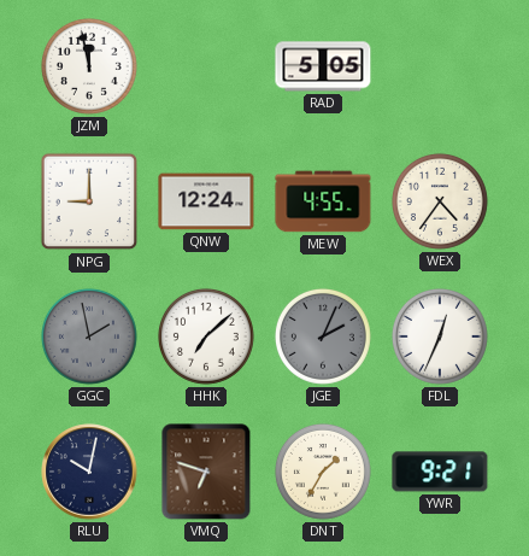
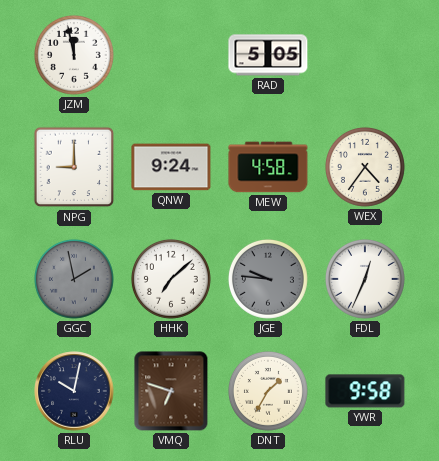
QNW: 12:24 -> 9:24
MEW: 4:55 -> 4:58
JGE: 2:04 -> 9:46
YWR: 9:21 -> 9:58
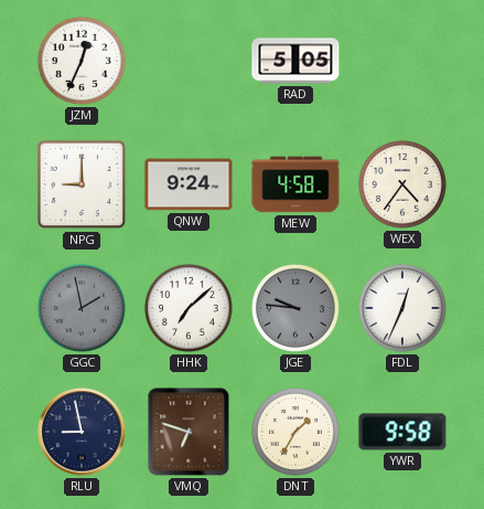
JZM: 11:58 -> 12:34
RLU: 10:02 -> 8:58
